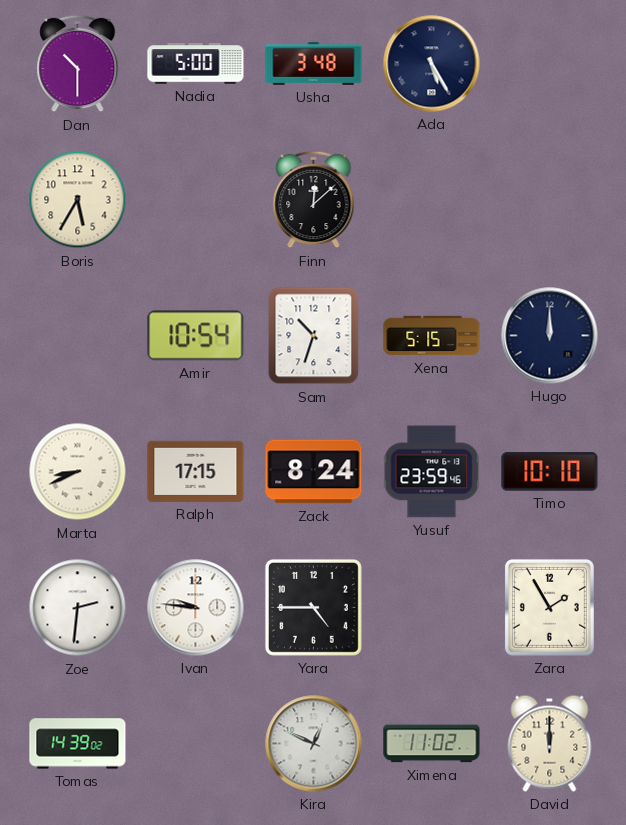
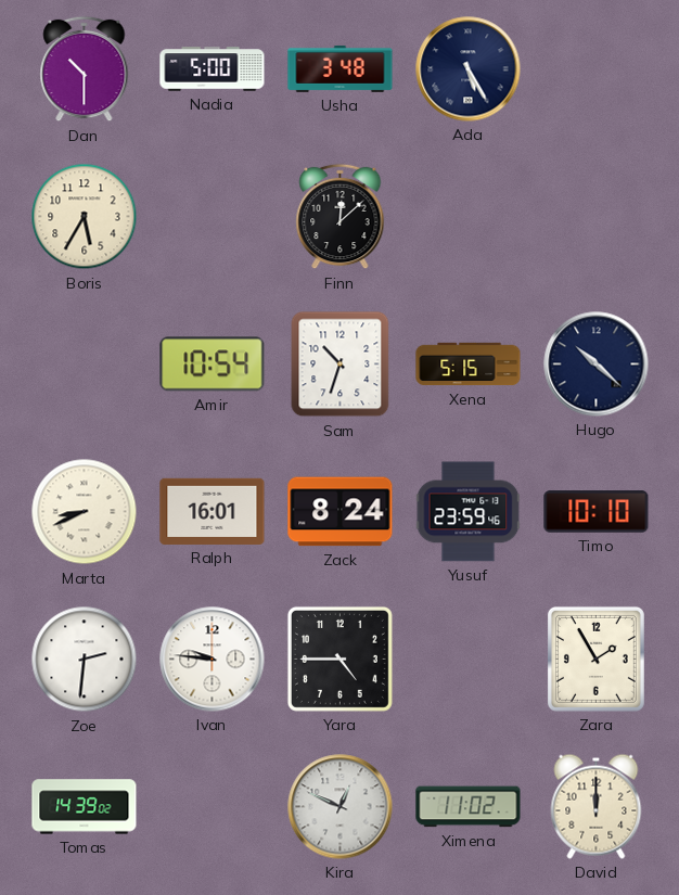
Hugo: 12:00 -> 10:22
Ralph: 17:15 -> 16:01
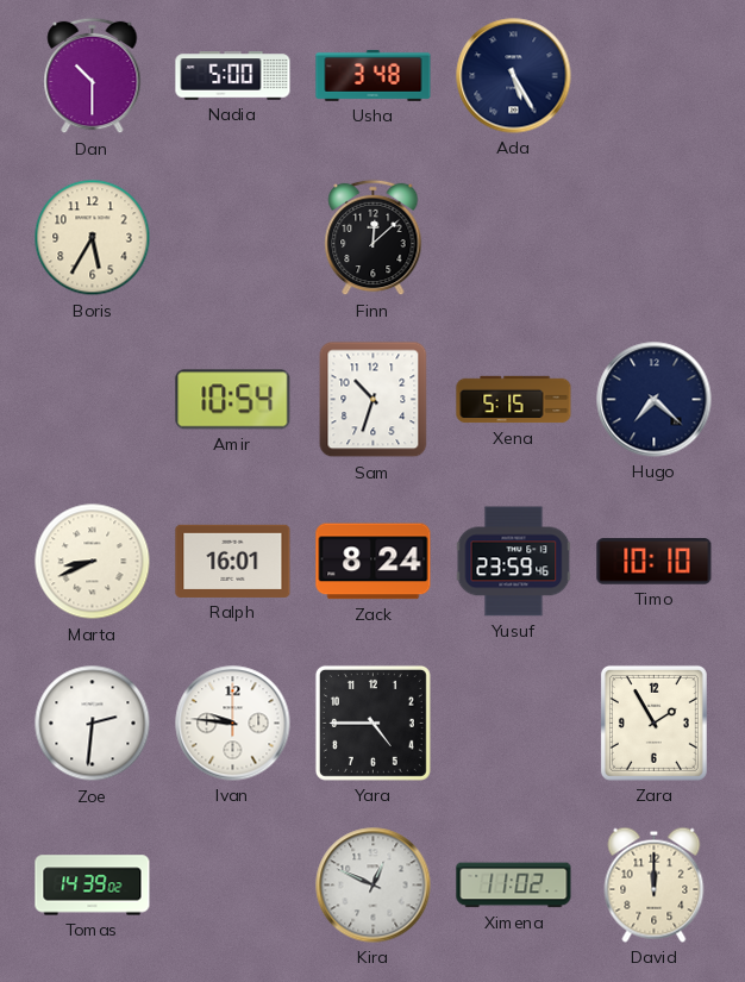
Hugo: 10:22 -> 7:22
